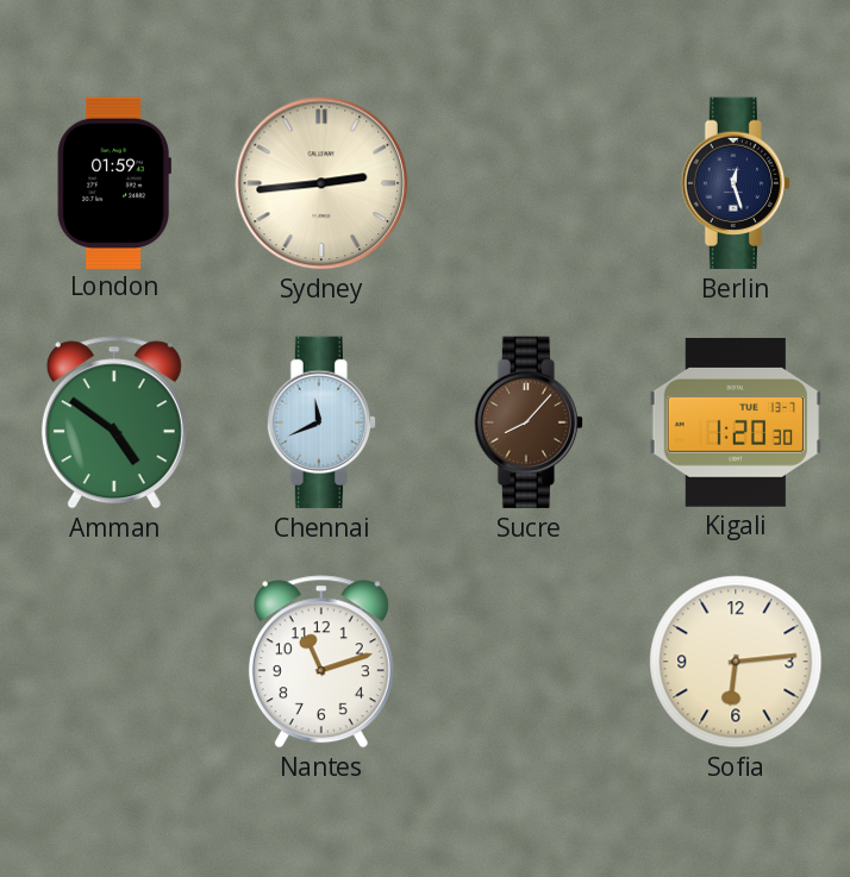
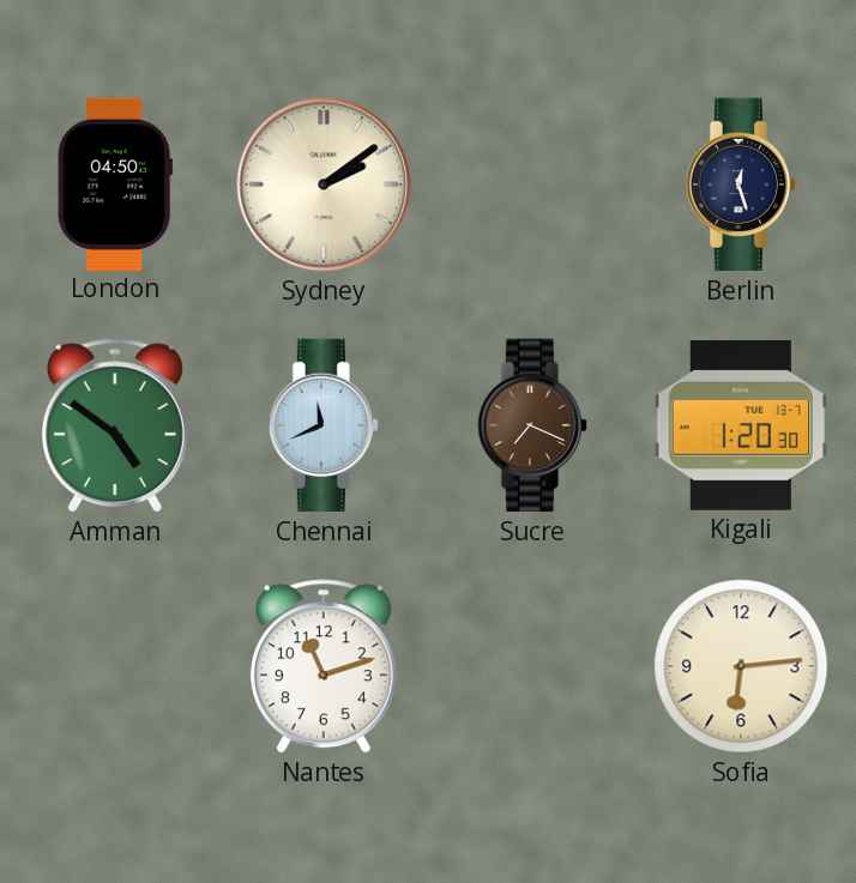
London: 01:59 -> 04:50
Sydney: 2:44 -> 2:09
Sucre: 8:07 -> 7:19
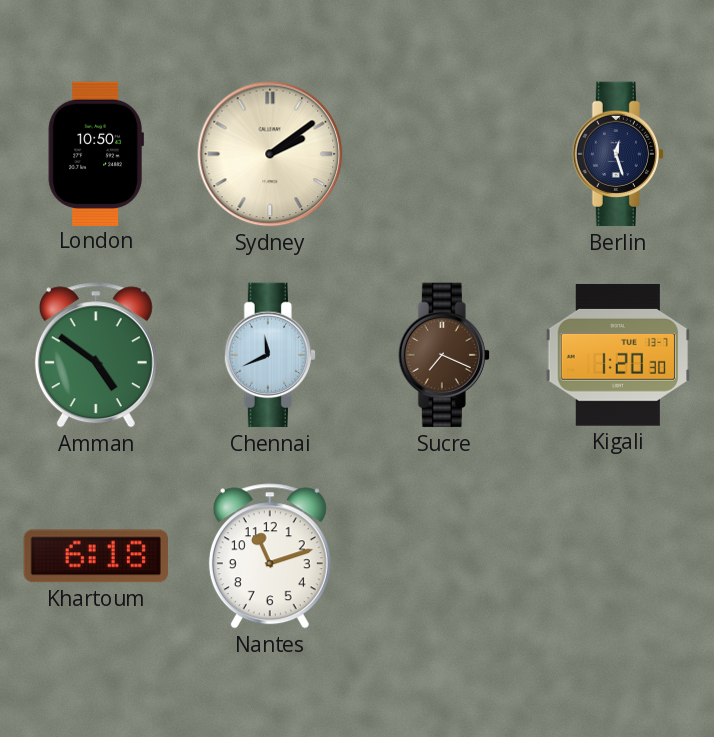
London: 04:50 -> 10:50
Khartoum: none -> 6:18
Sofia: 6:14 -> none
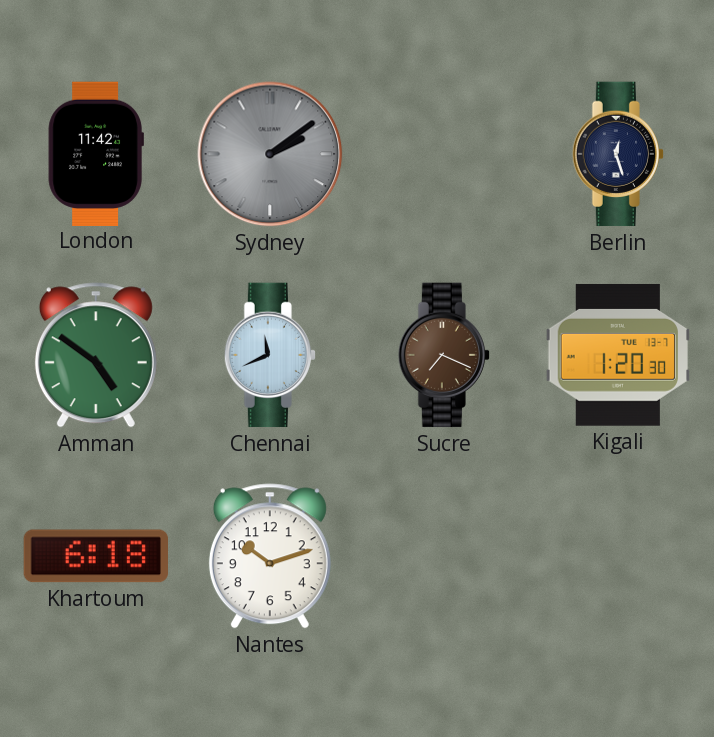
London: 10:50 -> 11:42
Sydney dial: cream -> grey
Nantes: 11:12 -> 10:12
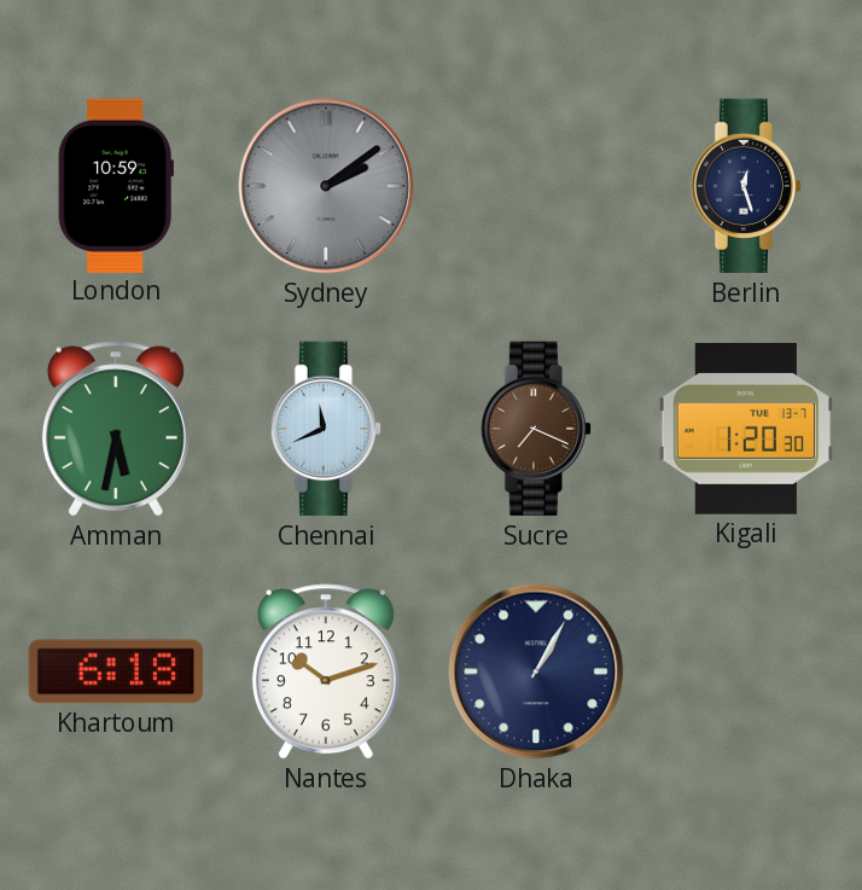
London: 11:42 -> 10:59
Amman: 4:51 -> 5:32
Dhaka: none -> 1:05
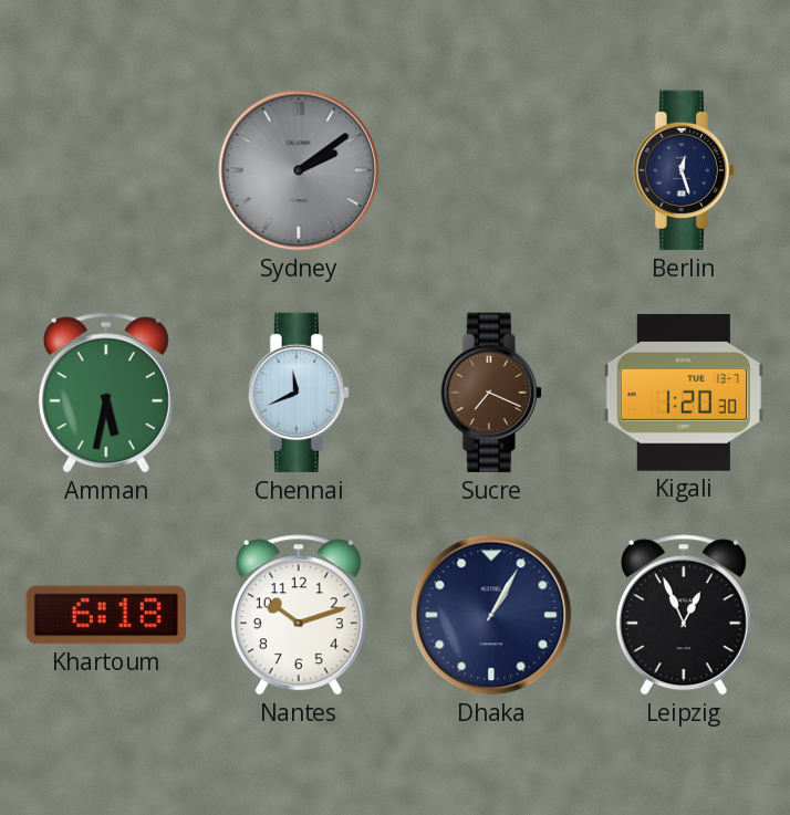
London: 10:59 -> none
Leipzig: none -> 12:56
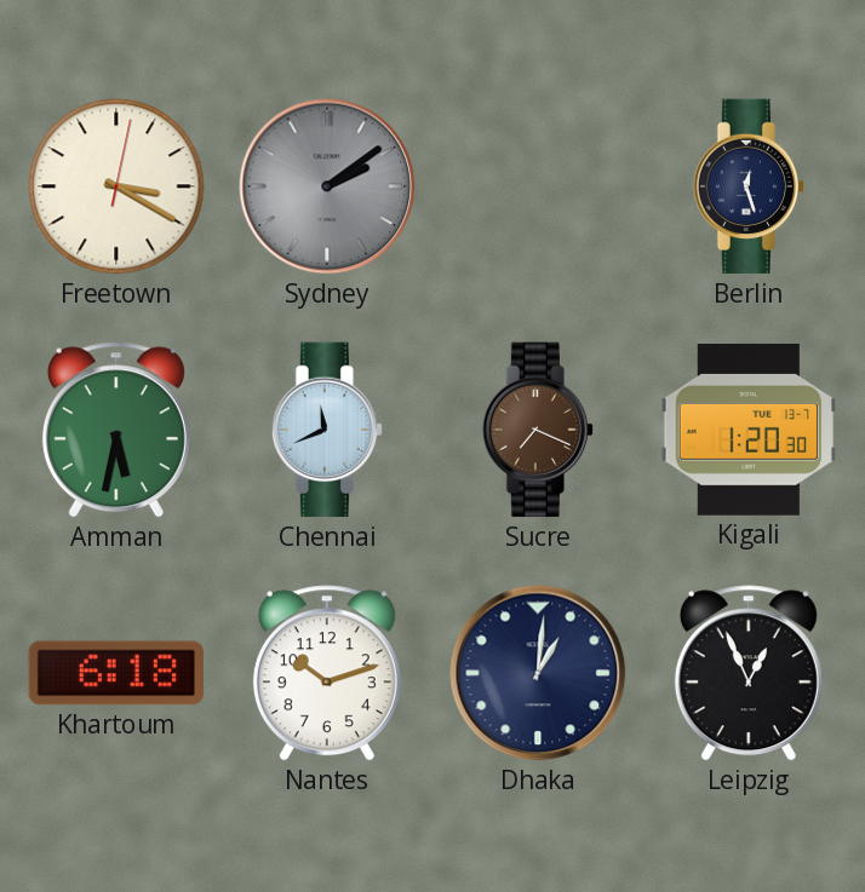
Freetown: none -> 3:20
Dhaka: 1:05 -> 1:01
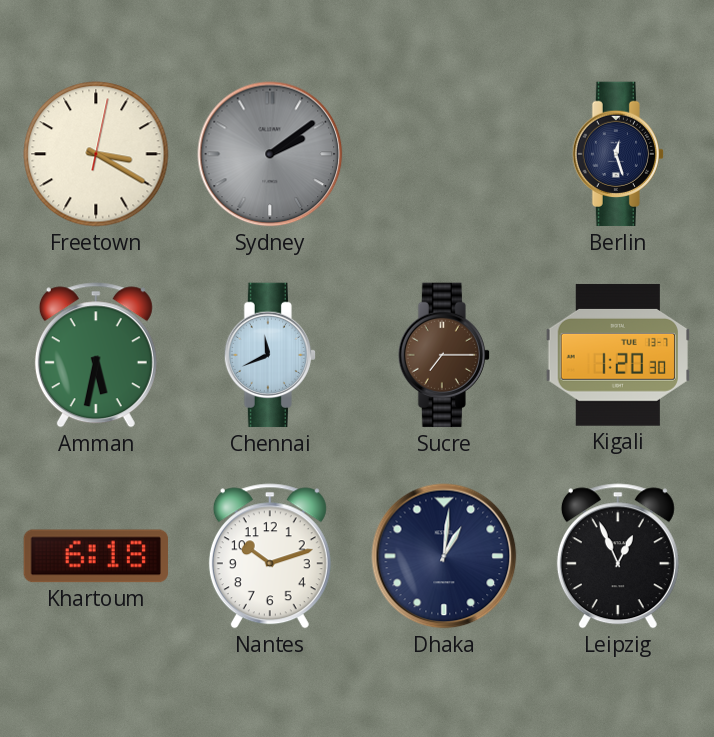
Sucre: 7:19 -> 7:15
